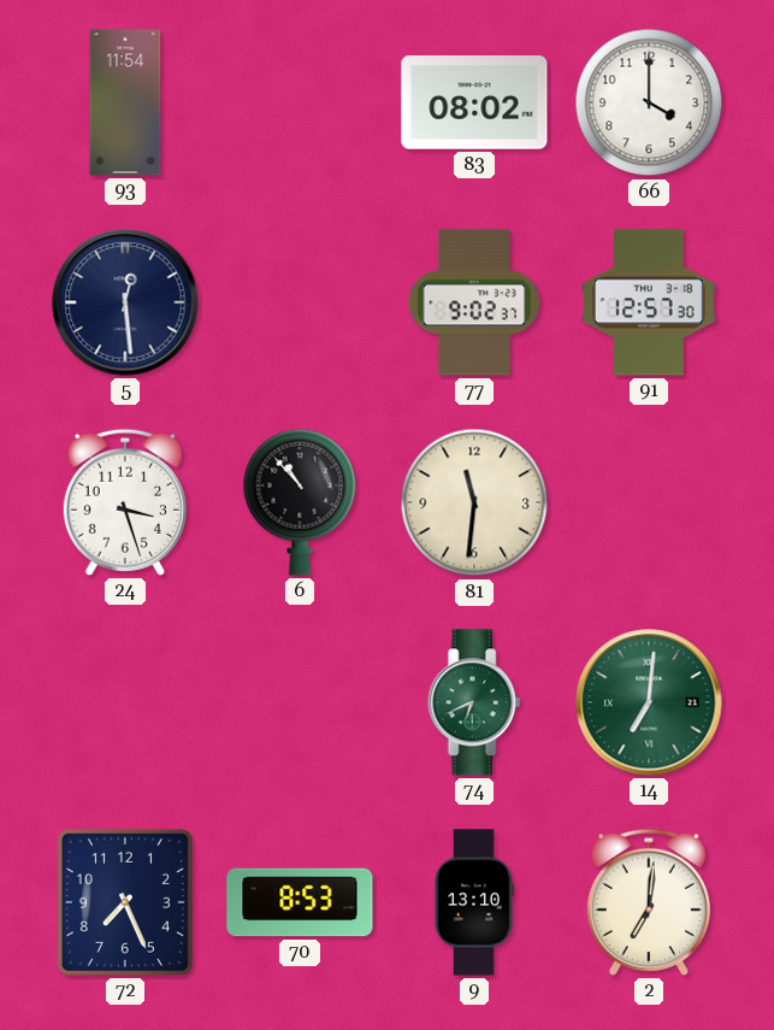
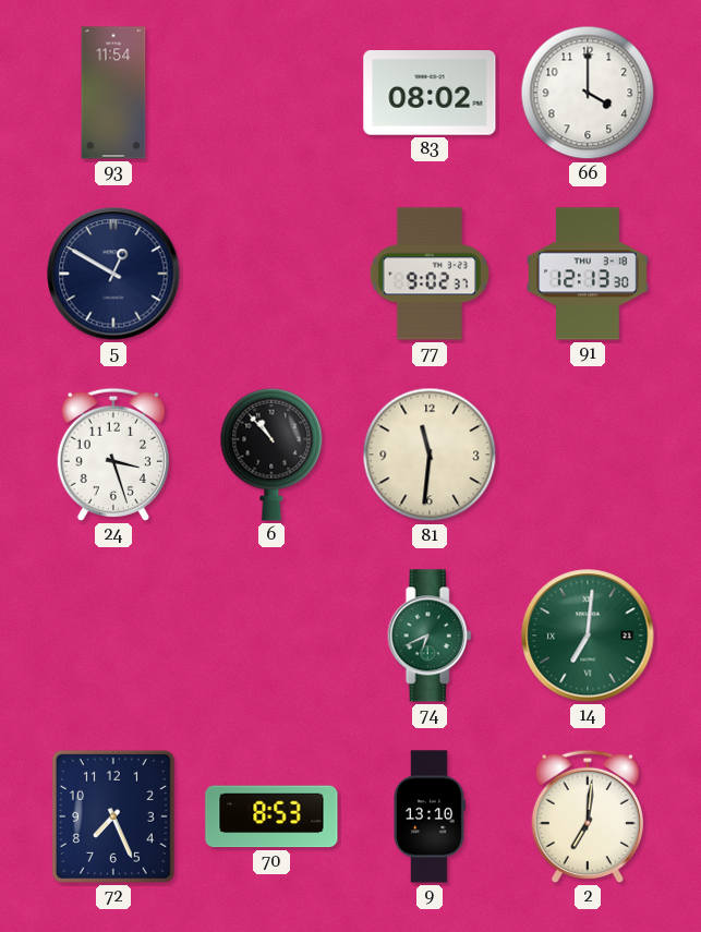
5: 12:29 -> 12:50
91: 12:57 -> 12:13
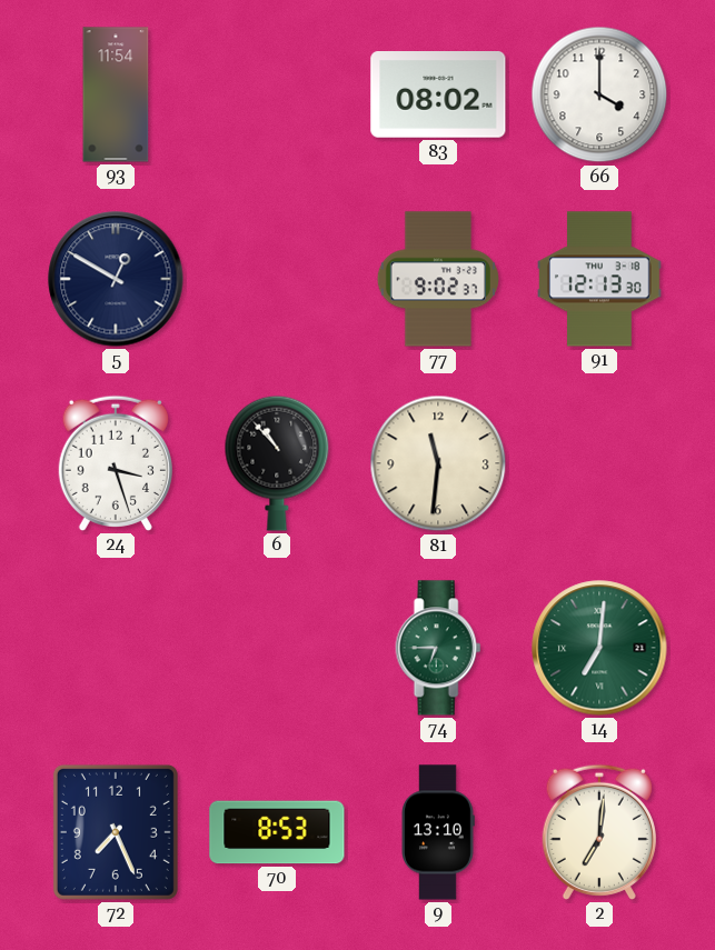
74: 6:41 -> 6:45
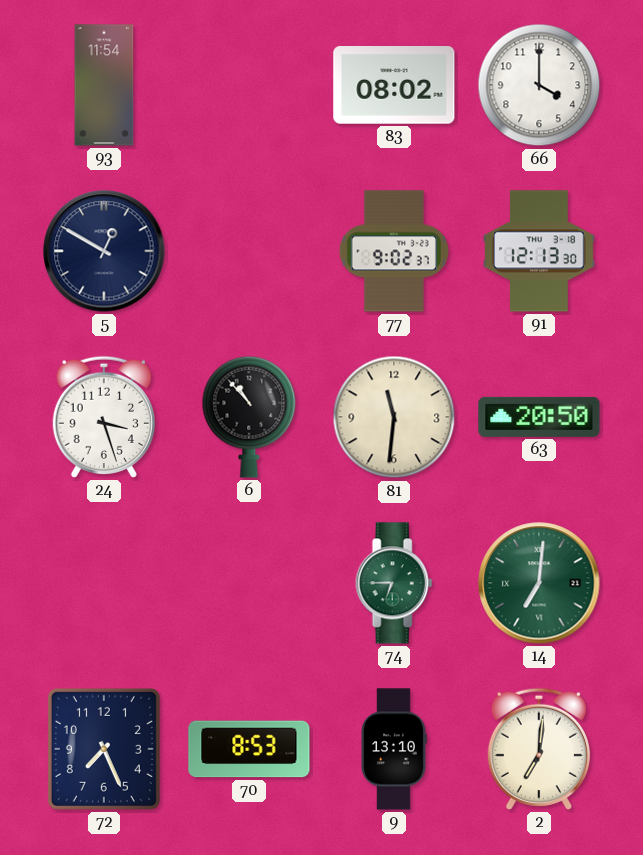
63: none -> 20:50
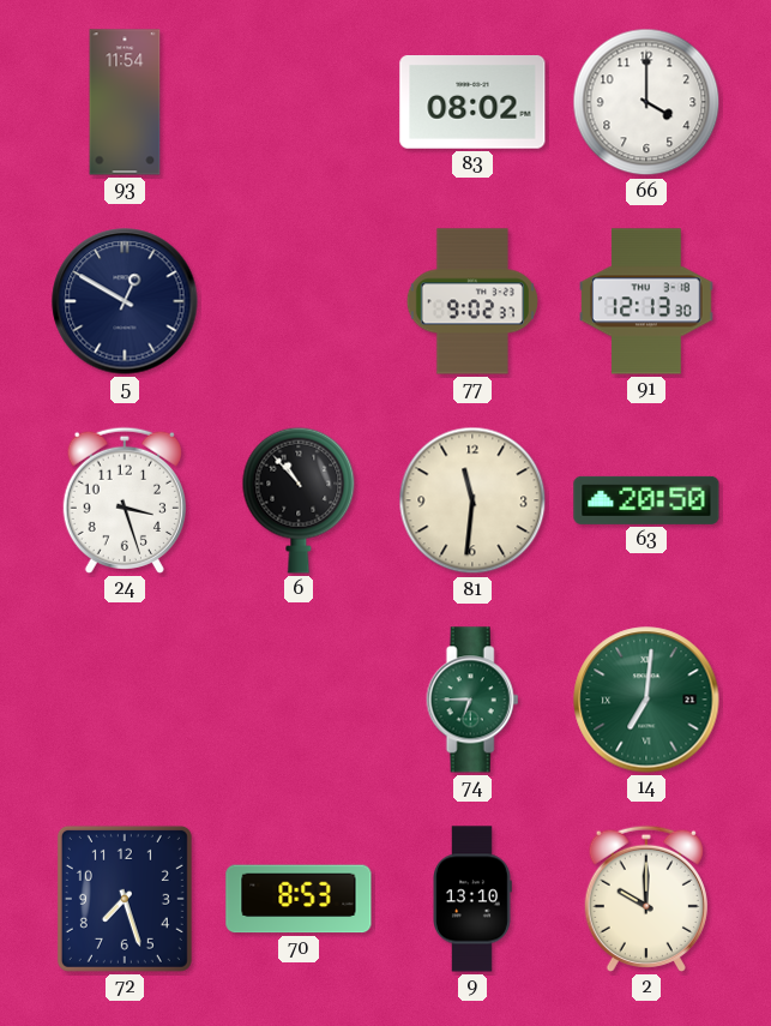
72: 7:26 -> 7:27
2: 7:01 -> 10:00
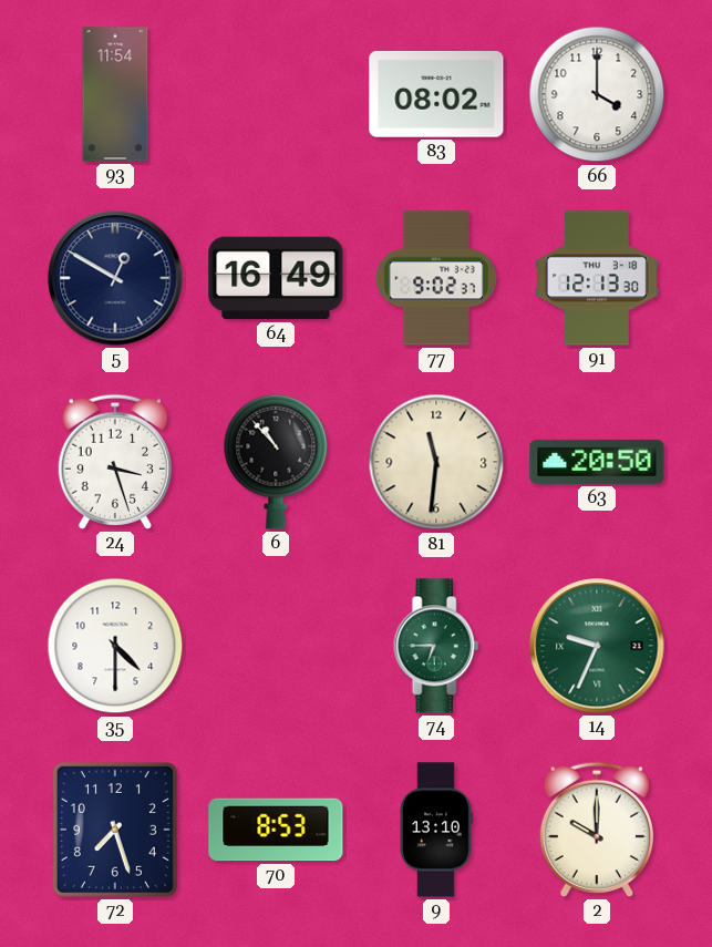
64: none -> 16:49
35: none -> 4:30
14: 7:01 -> 9:34
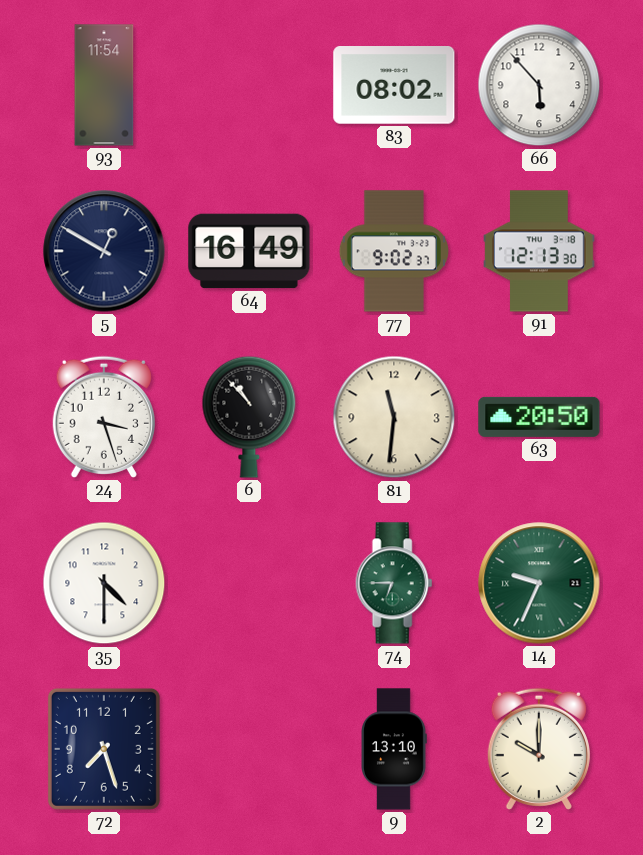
66: 4:00 -> 5:53
70: 8:53 -> none
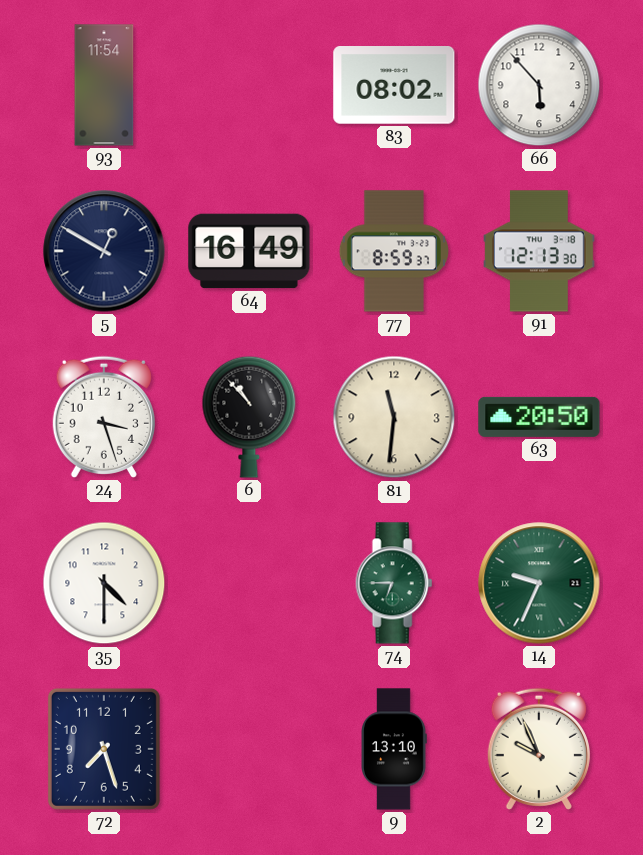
77: 9:02 -> 8:59
2: 10:00 -> 9:56
